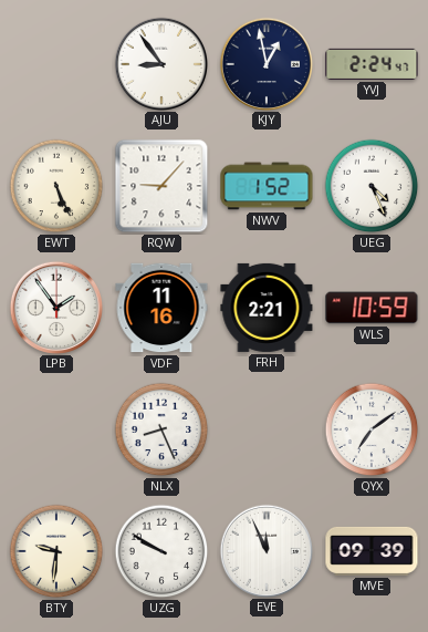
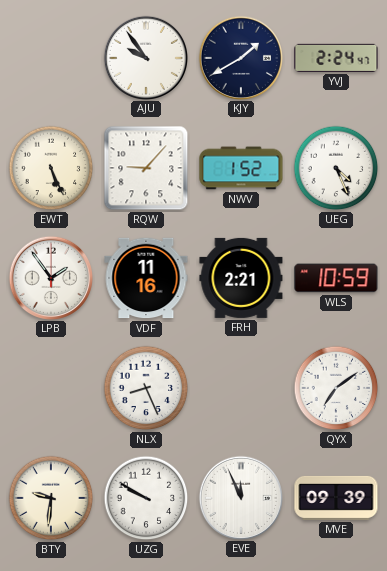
AJU: 8:54 -> 9:54
KJY: 12:58 -> 1:40
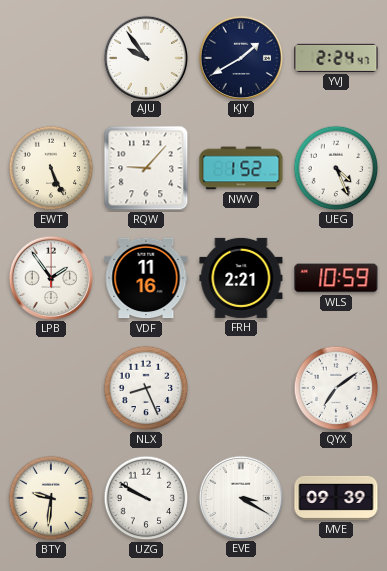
EVE: 11:56 -> 3:20
